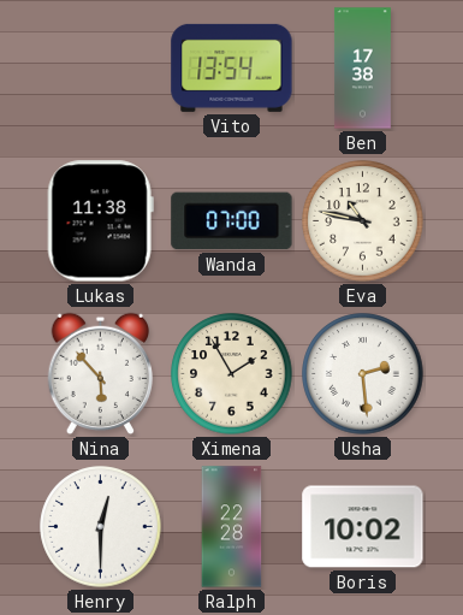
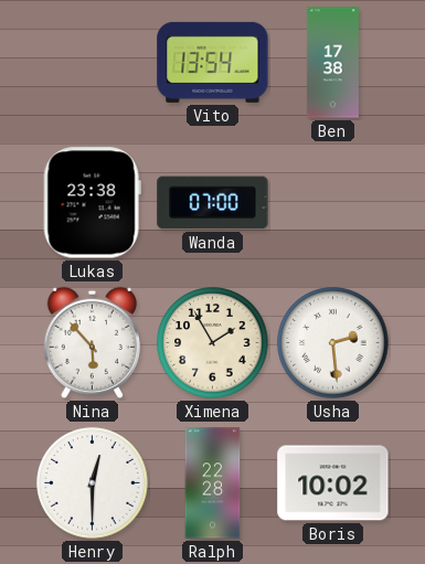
Lukas: 11:38 -> 23:38
Eva: 10:47 -> none
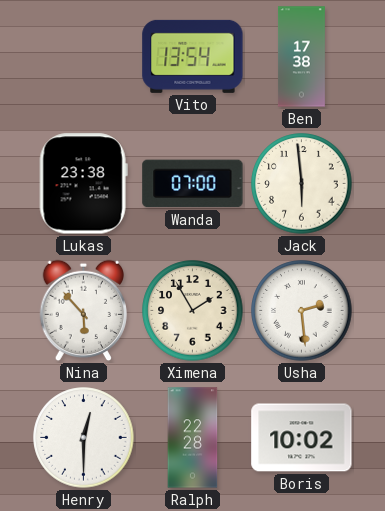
Jack: none -> 5:59
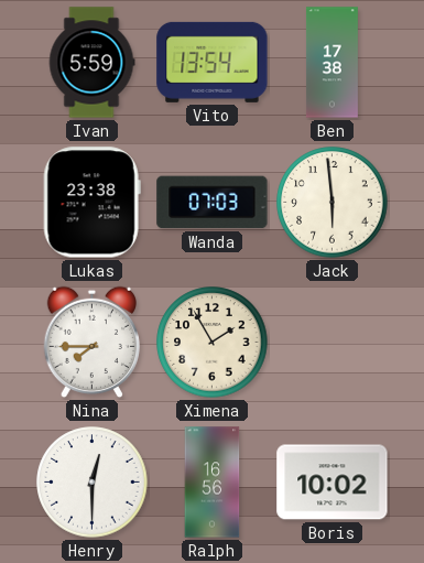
Ivan: none -> 5:59
Wanda: 07:00 -> 07:03
Nina: 5:53 -> 7:45
Usha: 2:29 -> none
Ralph: 22:28 -> 16:56
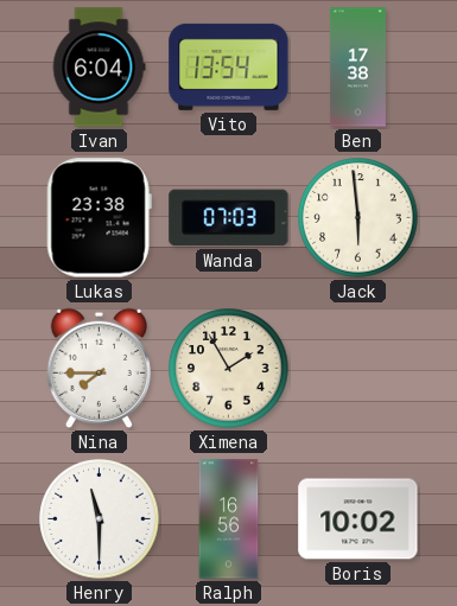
Ivan: 5:59 -> 6:04
Henry: 12:30 -> 11:30
